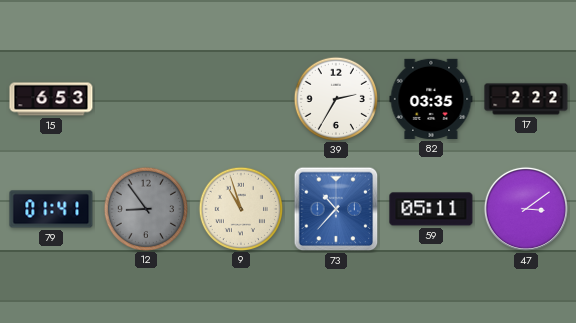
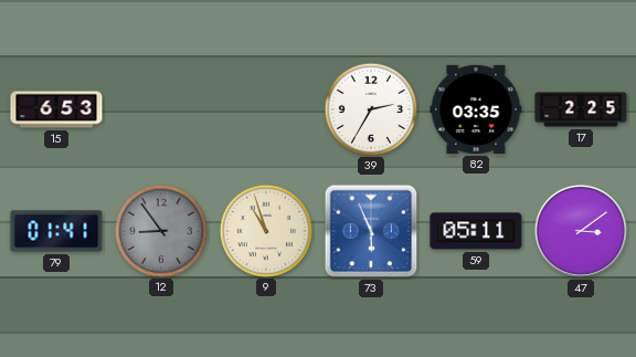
17: 2:22 -> 2:25
73: 10:37 -> 5:56
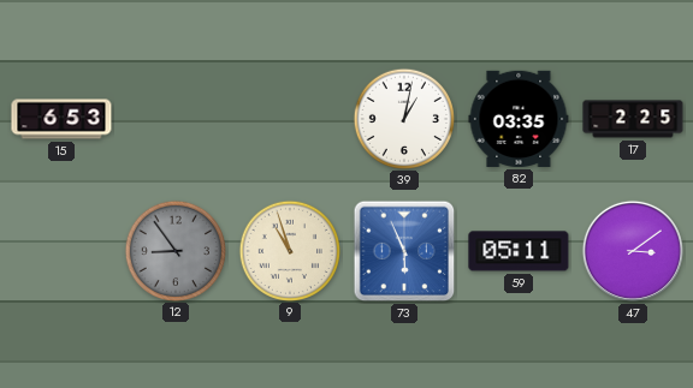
39: 2:35 -> 1:02
79: 01:41 -> none
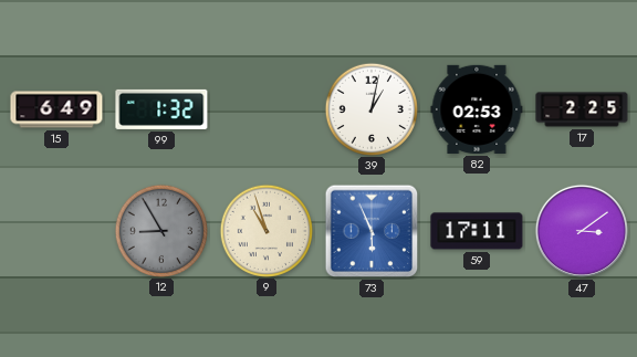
15: 6:53 -> 6:49
99: none -> 1:32
82: 03:35 -> 02:53
12: 8:54 -> 8:55
59: 05:11 -> 17:11
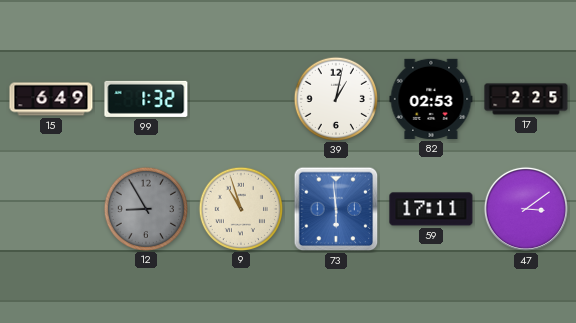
73: 5:56 -> 5:59
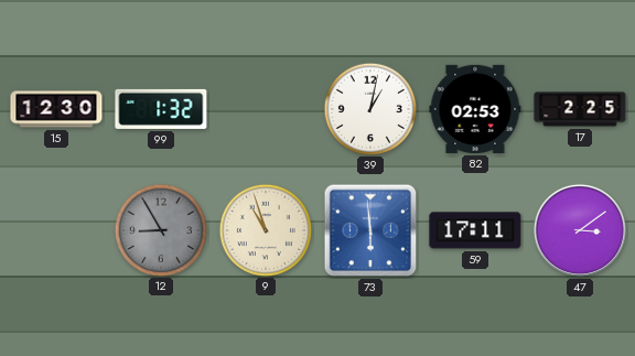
15: 6:49 -> 12:30
